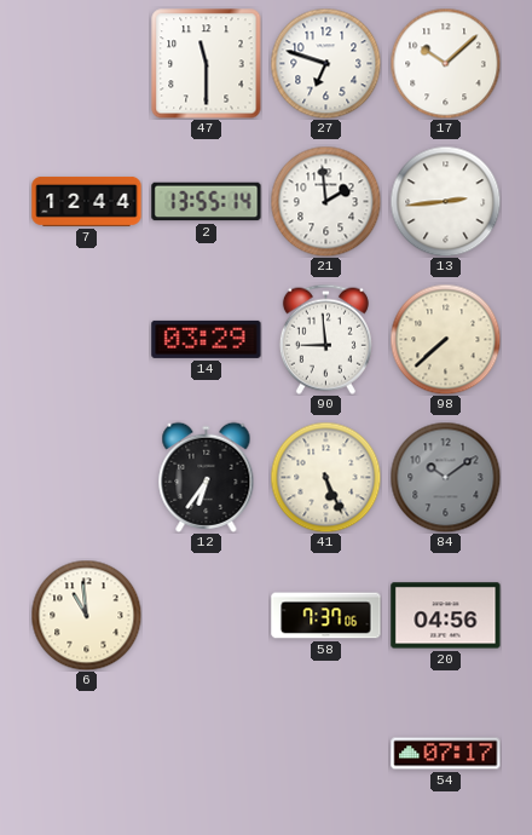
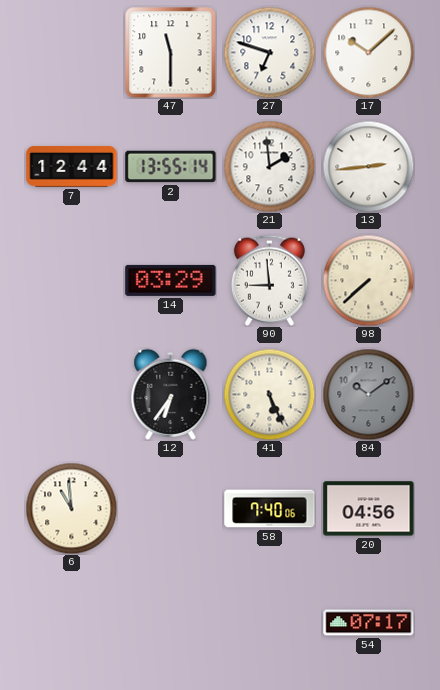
58: 7:37 -> 7:40
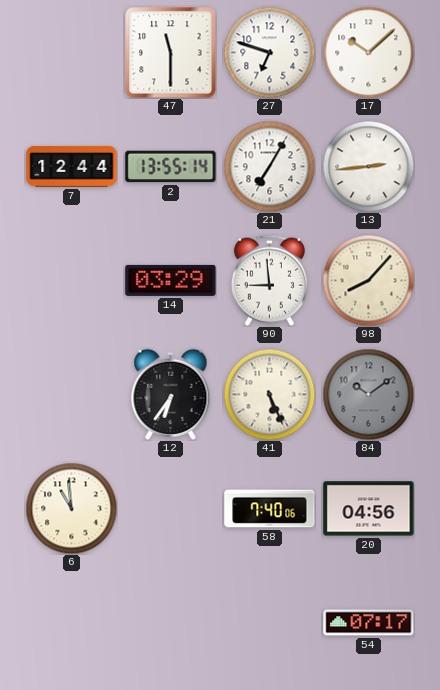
21: 1:59 -> 7:05
98: 7:38 -> 8:07
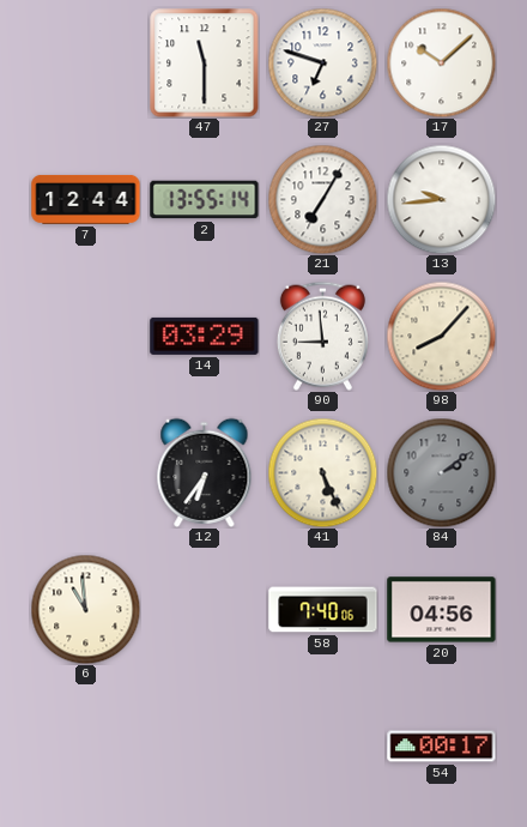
13: 2:44 -> 9:44
84: 10:09 -> 2:09
54: 07:17 -> 00:17
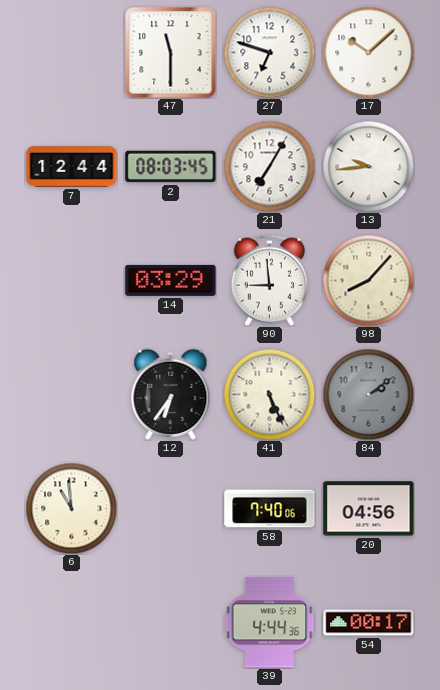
2: 13:55 -> 08:03
39: none -> 4:44
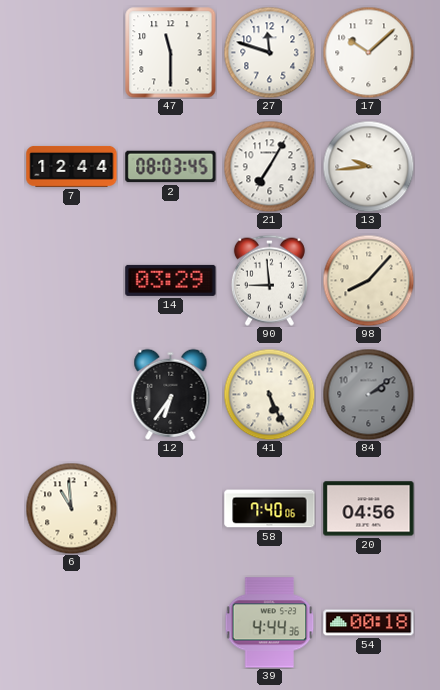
27: 6:48 -> 11:48
54: 00:17 -> 00:18
